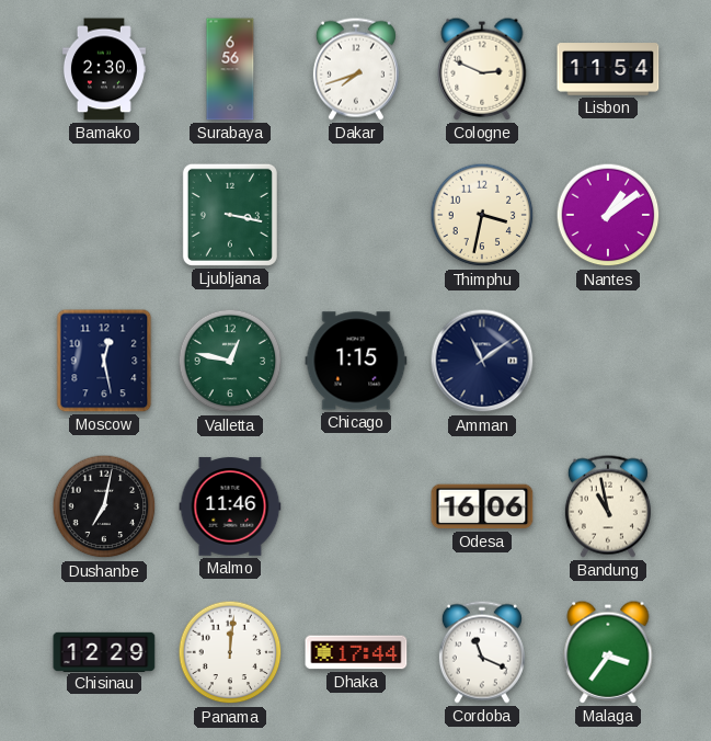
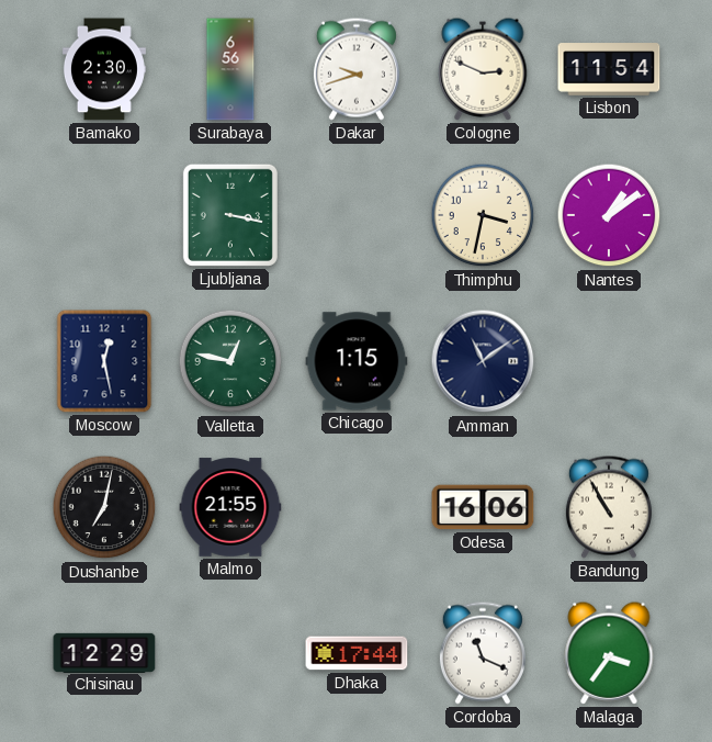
Dakar: 7:42 -> 9:42
Malmo: 11:46 -> 21:55
Bandung: 10:58 -> 10:55
Panama: 12:01 -> none
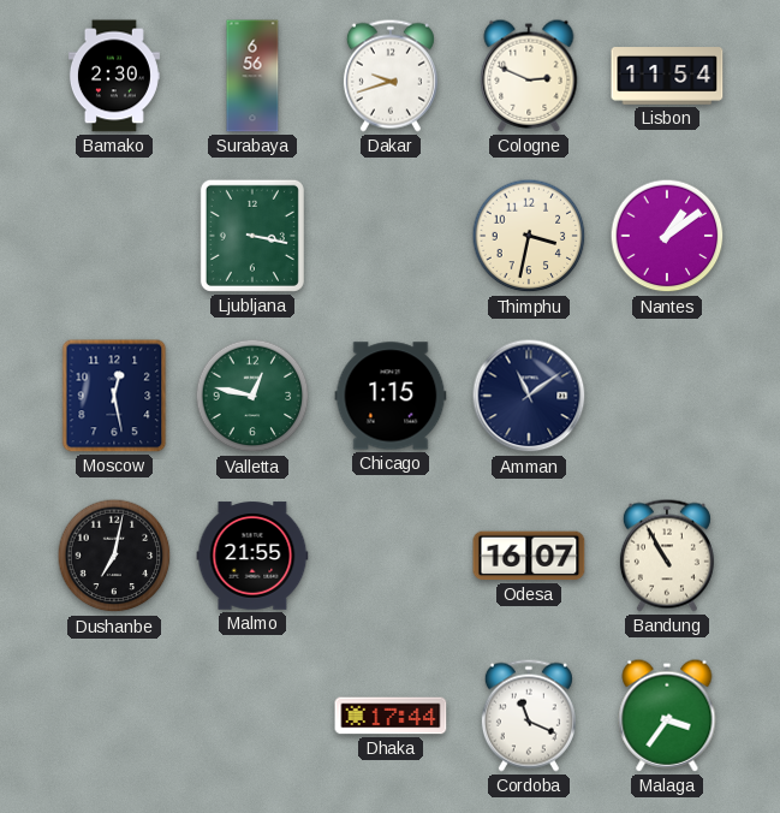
Odesa: 16:06 -> 16:07
Chisinau: 12:29 -> none
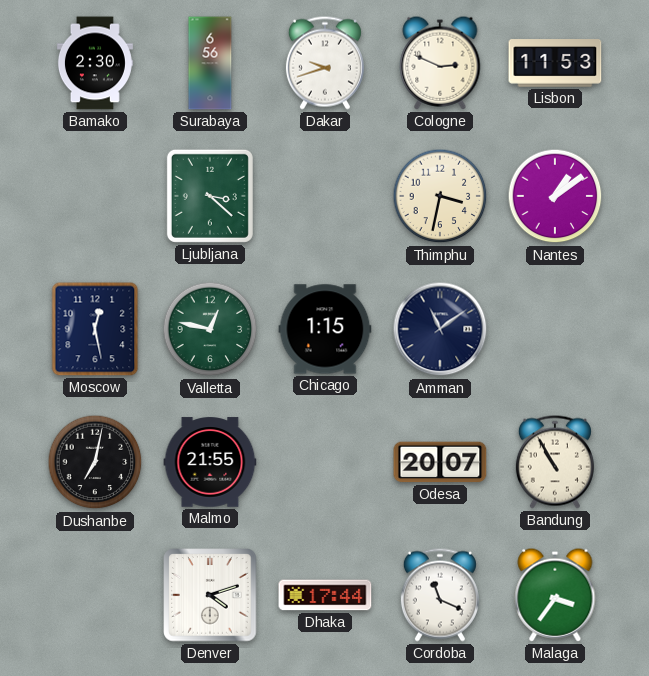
Lisbon: 11:54 -> 11:53
Ljubljana: 3:17 -> 3:22
Odesa: 16:07 -> 20:07
Denver: none -> 4:12
